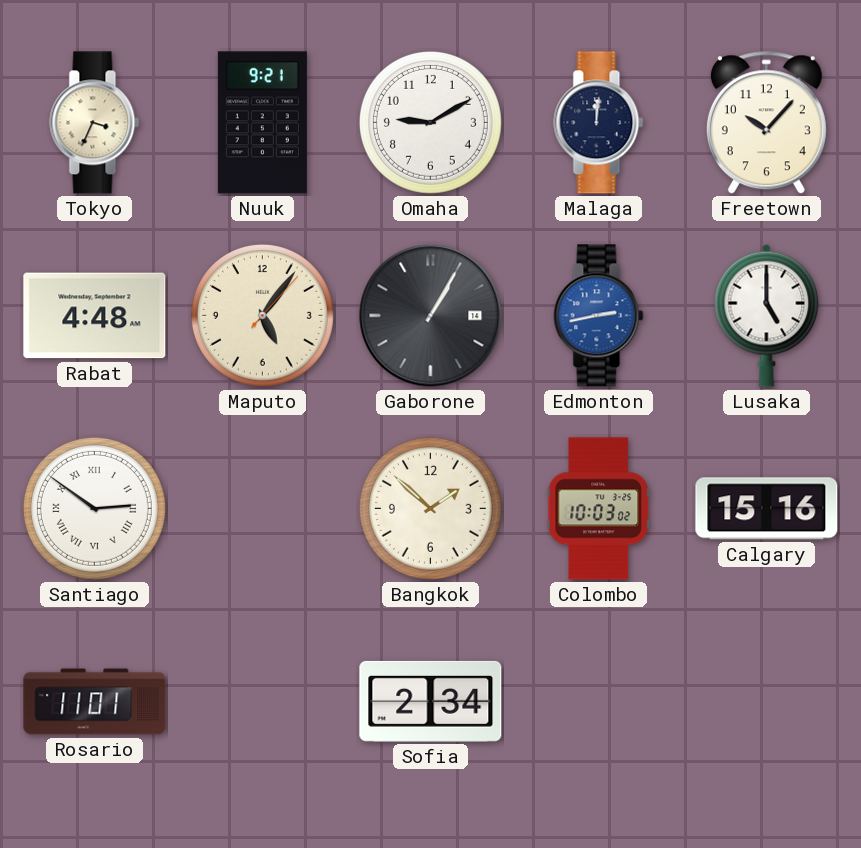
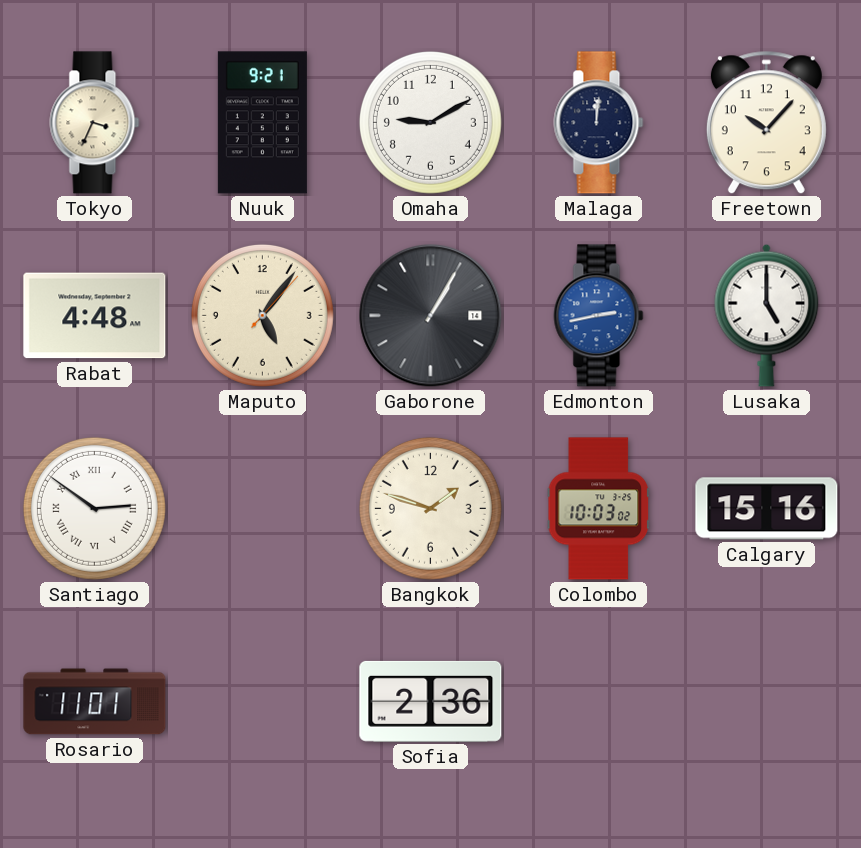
Bangkok: 1:52 -> 1:48
Sofia: 2:34 -> 2:36
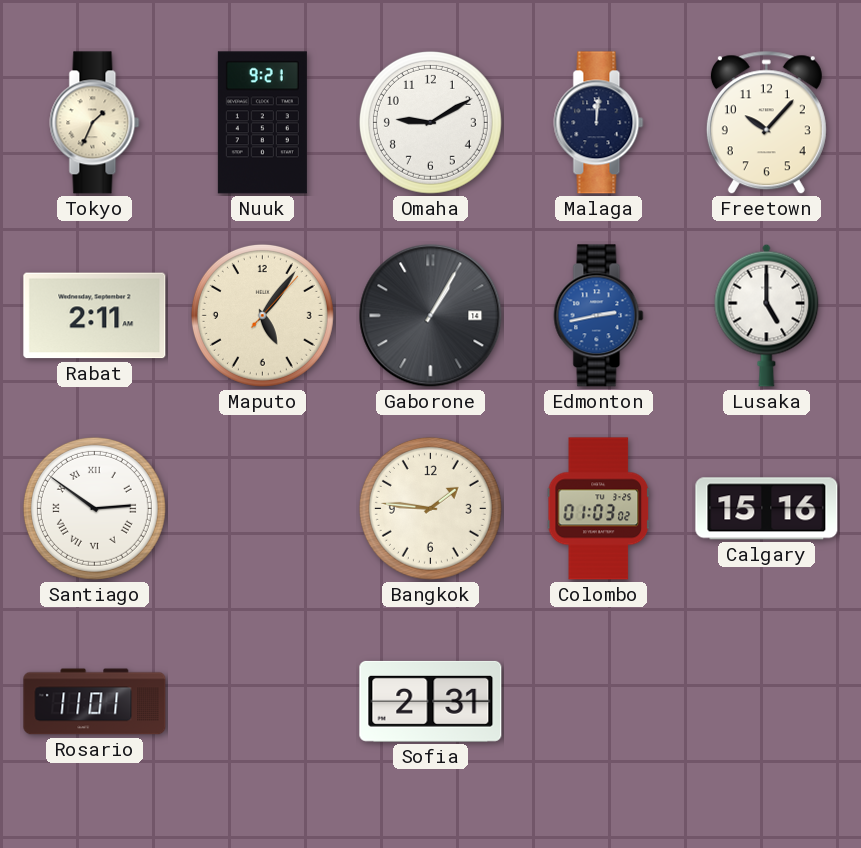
Tokyo: 3:34 -> 1:34
Rabat: 4:48 -> 2:11
Bangkok: 1:48 -> 1:46
Colombo: 10:03 -> 01:03
Sofia: 2:36 -> 2:31
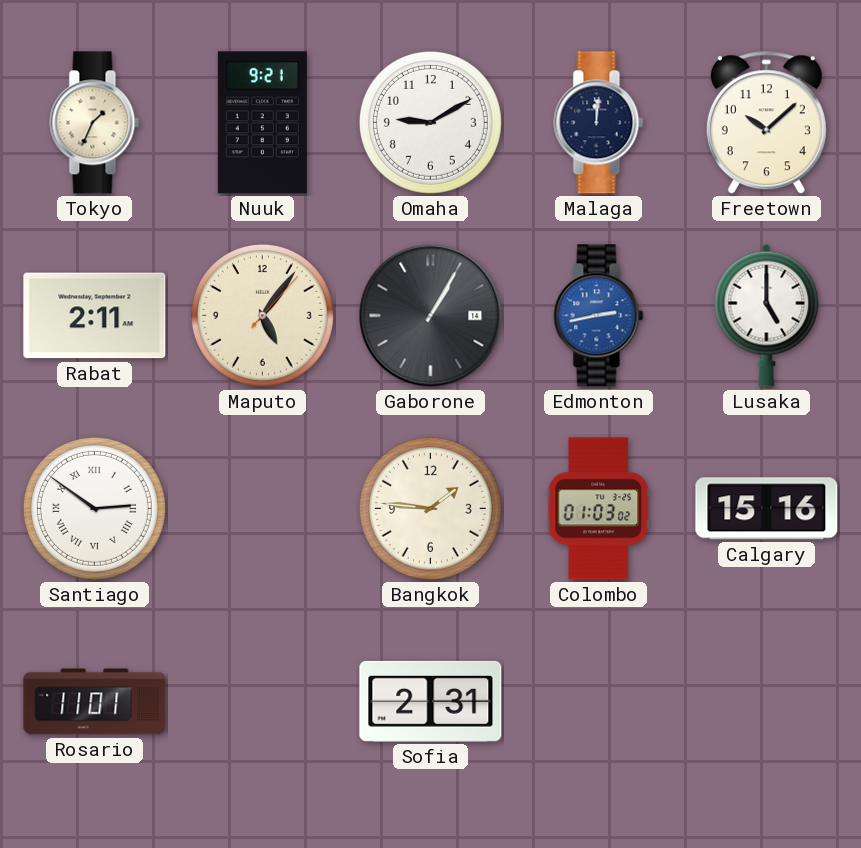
Freetown: 10:07 -> 10:08
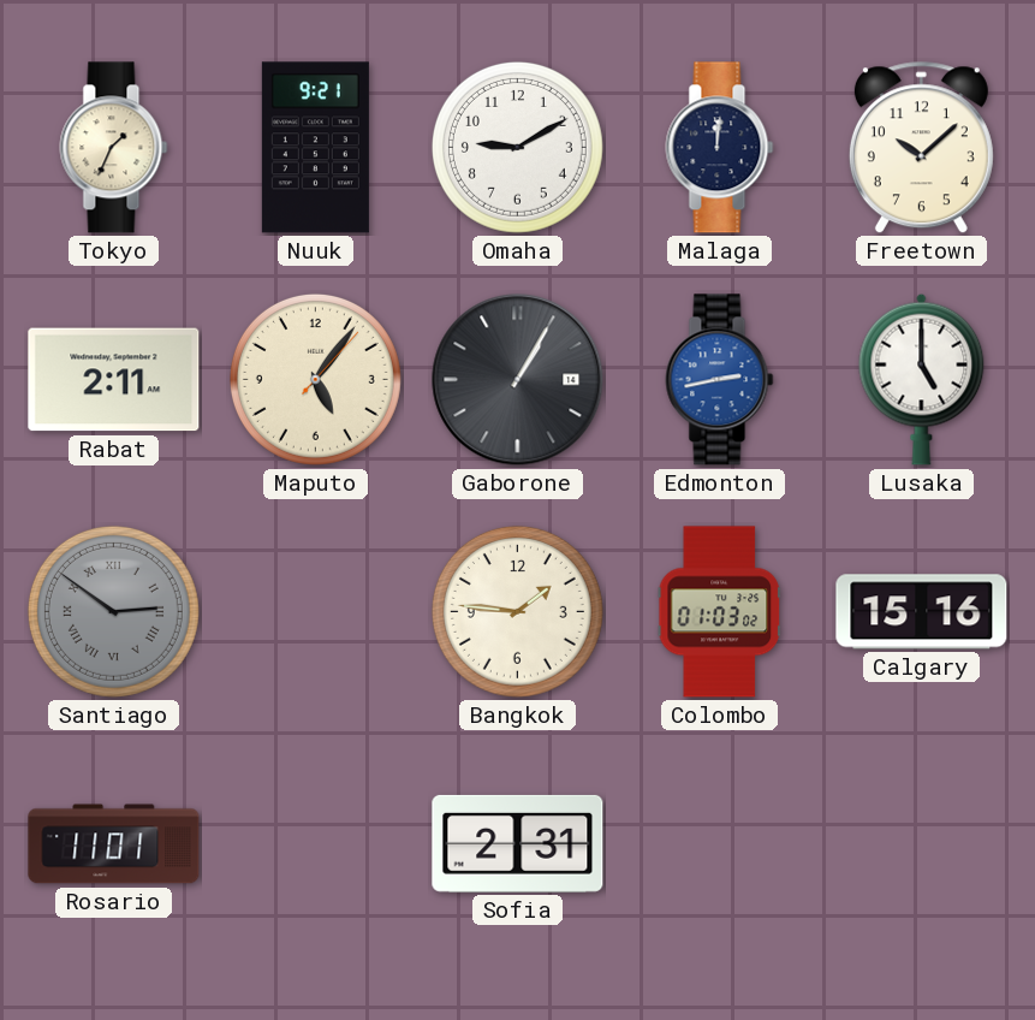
Santiago dial: white -> grey
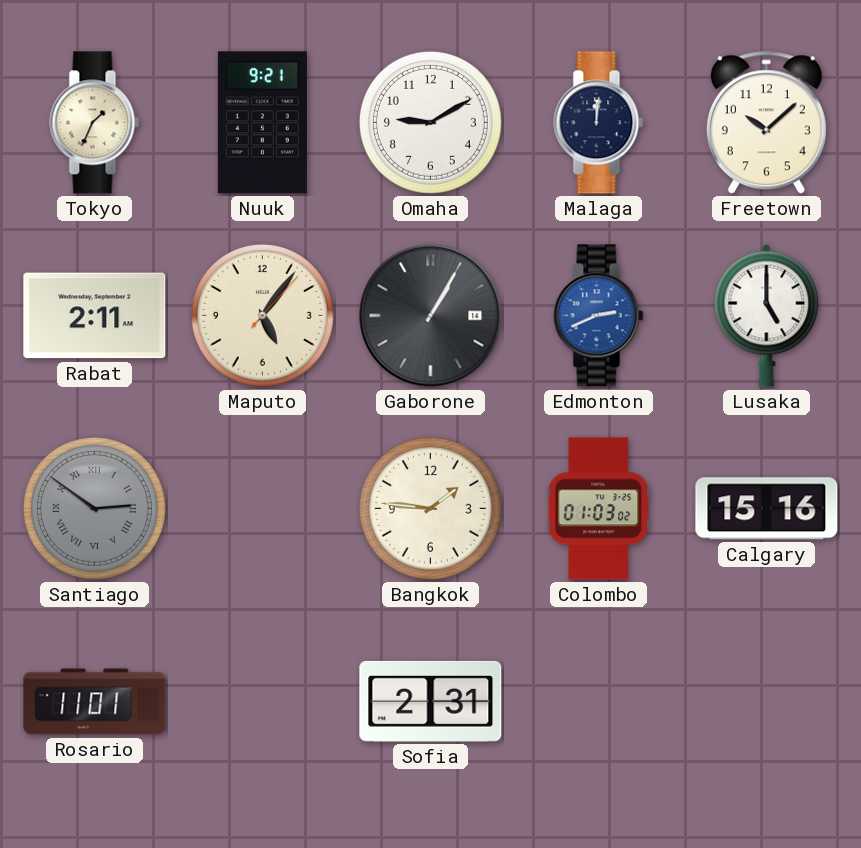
Edmonton: 2:43 -> 2:41
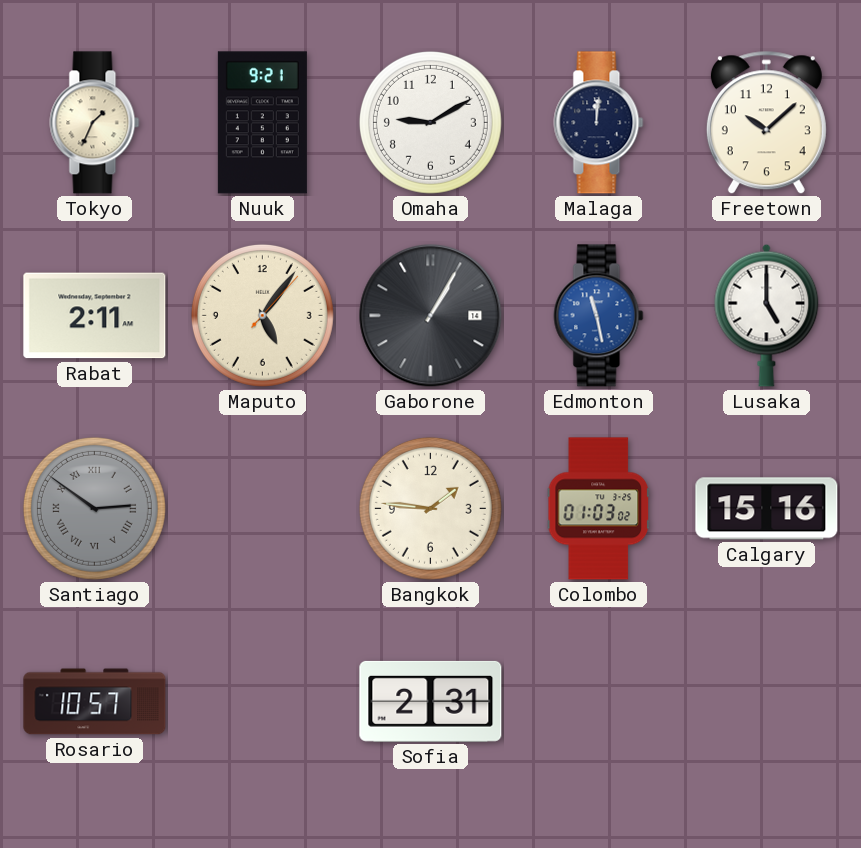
Edmonton: 2:41 -> 11:28
Rosario: 11:01 -> 10:57
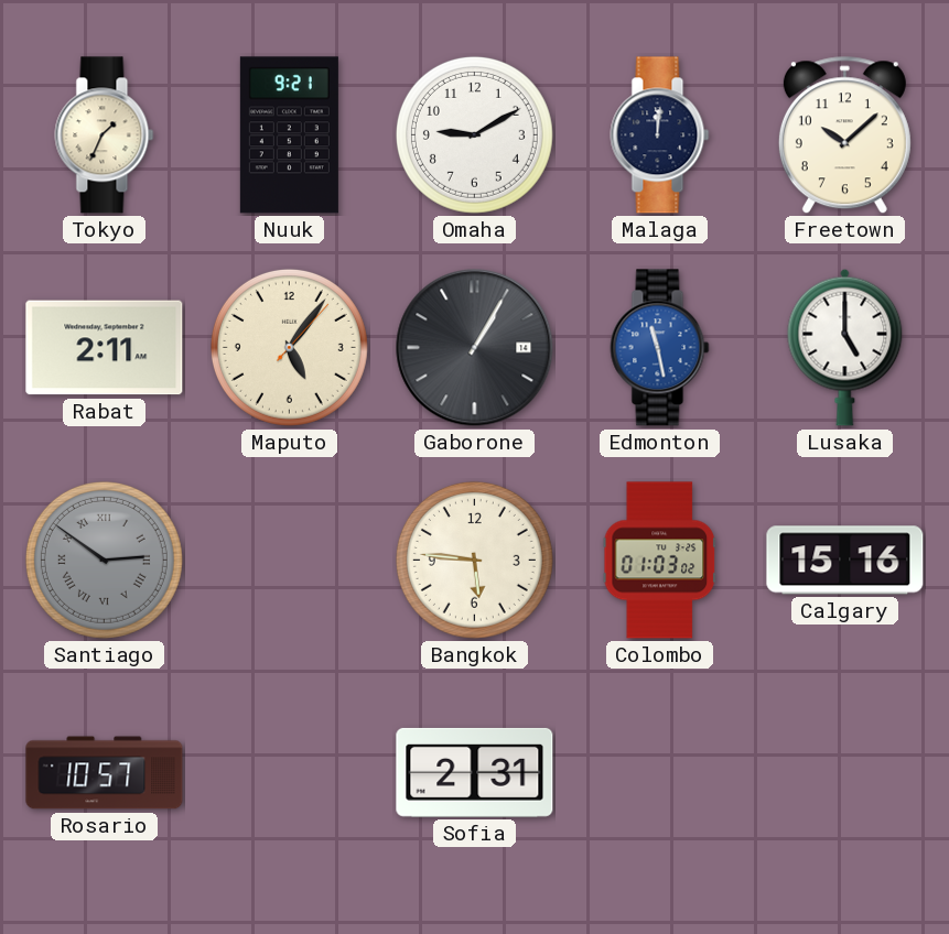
Bangkok: 1:46 -> 5:46
